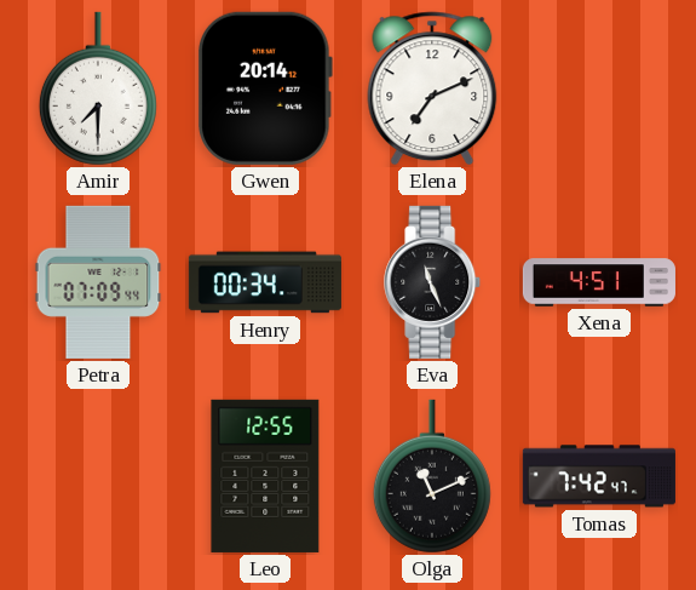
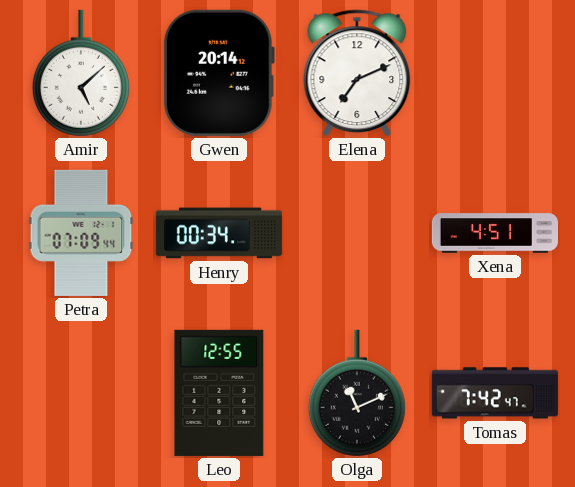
Amir: 7:30 -> 5:08
Eva: 11:26 -> none
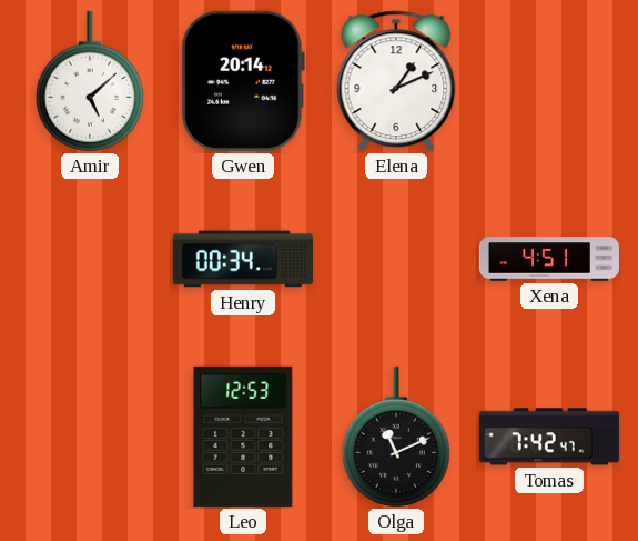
Elena: 7:11 -> 1:11
Petra: 07:09 -> none
Leo: 12:55 -> 12:53
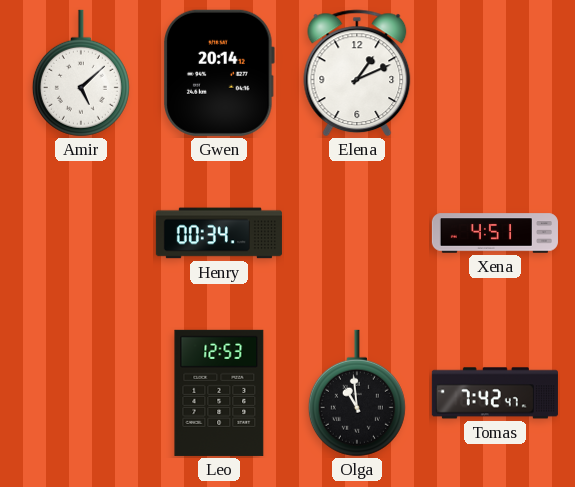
Olga: 11:11 -> 10:59
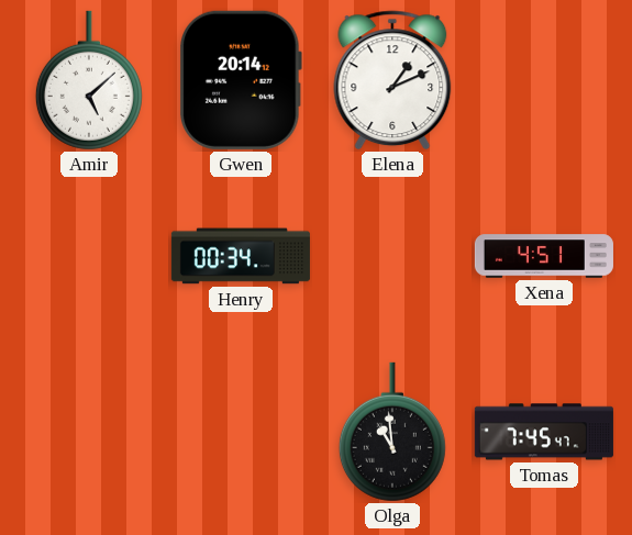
Leo: 12:53 -> none
Tomas: 7:42 -> 7:45
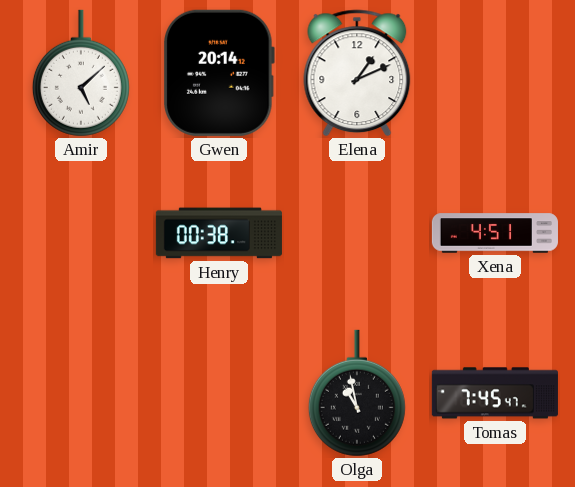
Henry: 00:34 -> 00:38
Olga: 10:59 -> 10:58
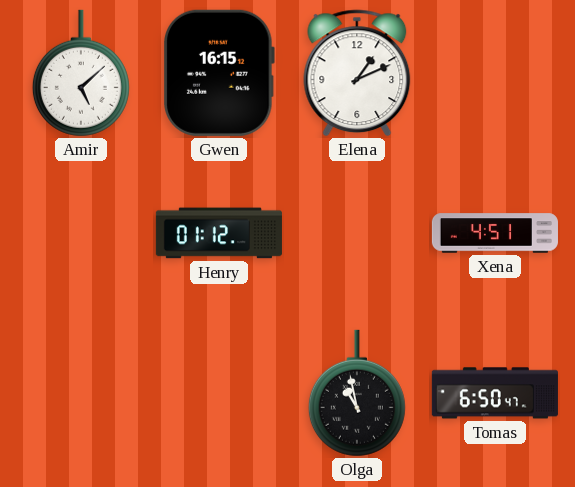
Gwen: 20:14 -> 16:15
Henry: 00:38 -> 01:12
Tomas: 7:45 -> 6:50
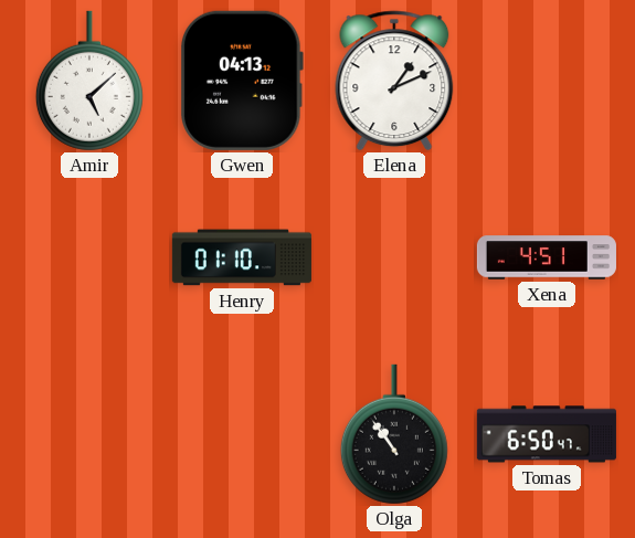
Gwen: 16:15 -> 04:13
Henry: 01:12 -> 01:10
Olga: 10:58 -> 10:54
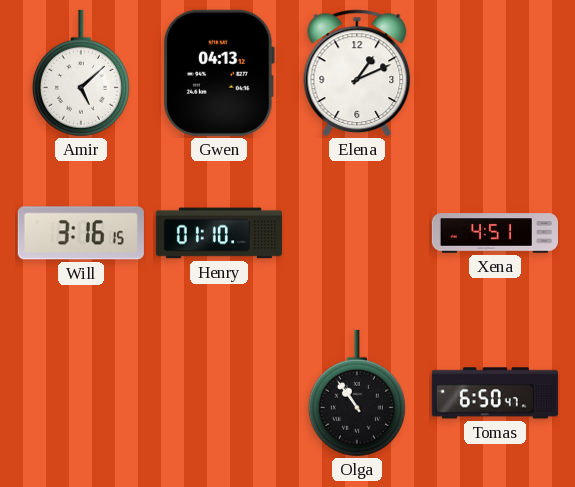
Will: none -> 3:16
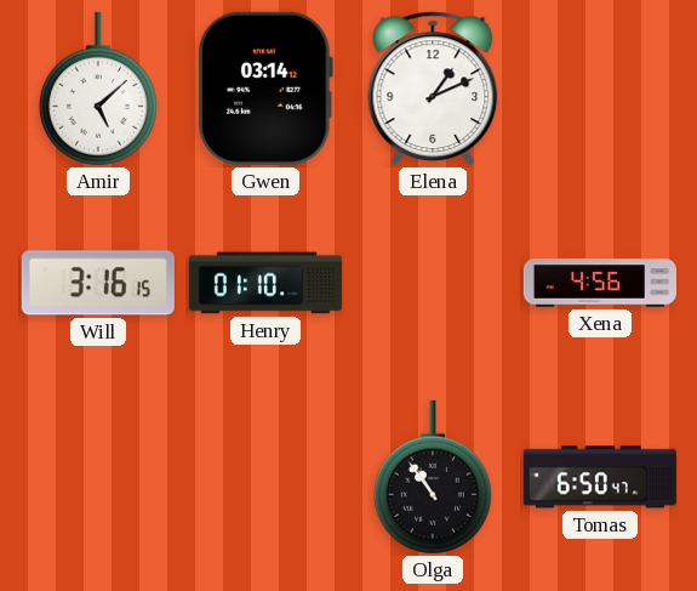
Gwen: 04:13 -> 03:14
Xena: 4:51 -> 4:56
